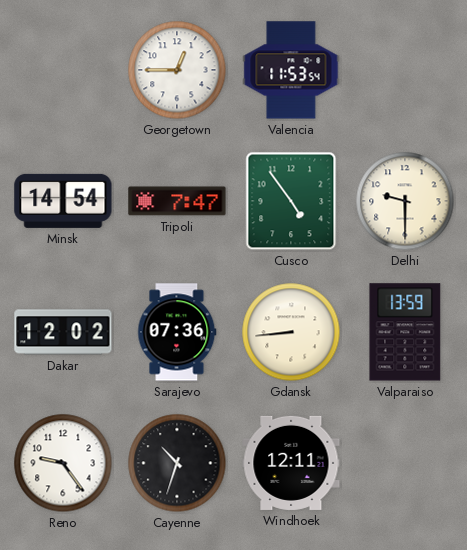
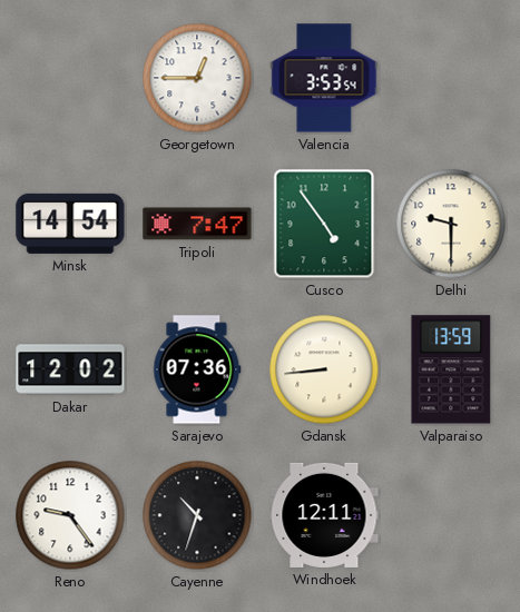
Valencia: 11:53 -> 3:53
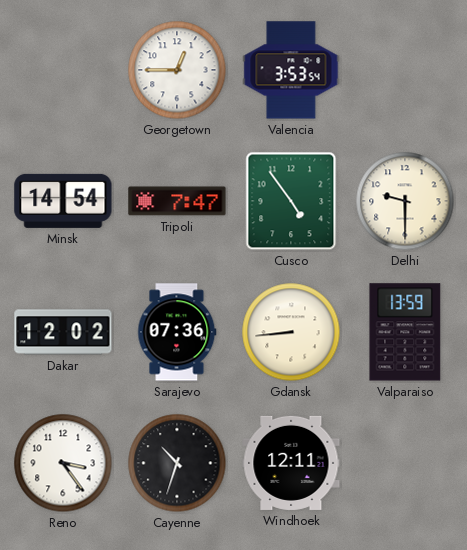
Reno: 9:24 -> 3:24
